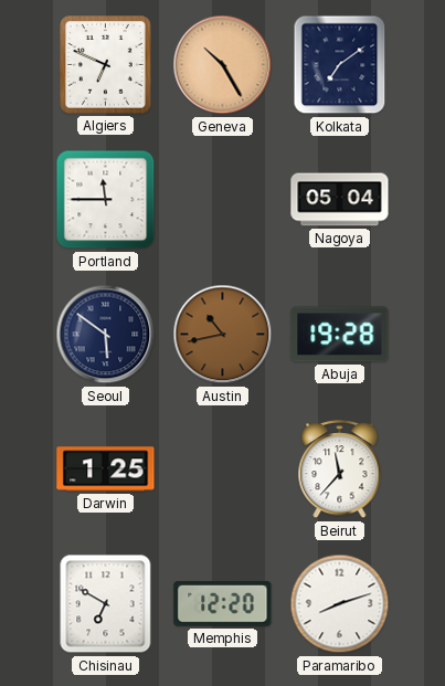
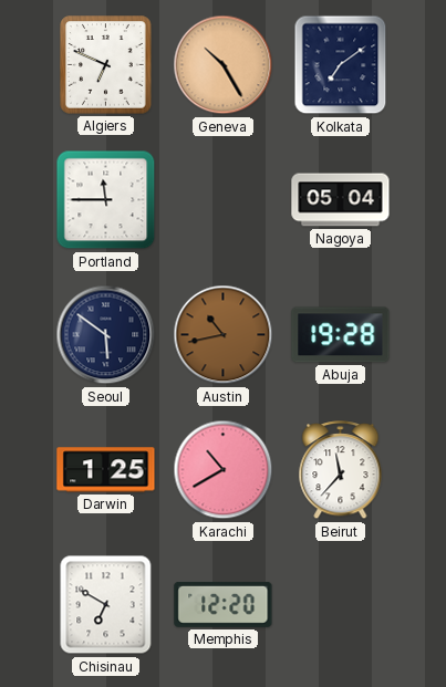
Karachi: none -> 10:40
Paramaribo: 8:12 -> none
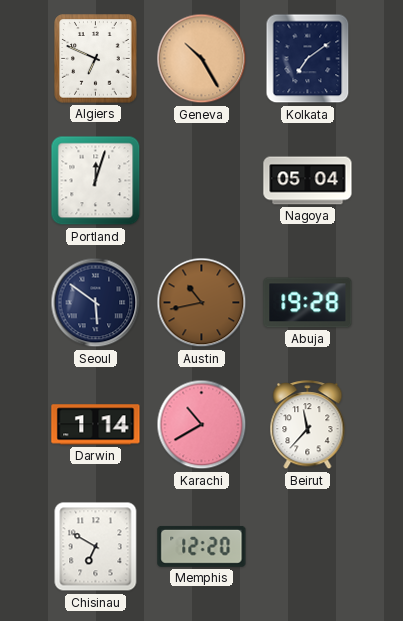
Portland: 11:45 -> 12:03
Darwin: 1:25 -> 1:14
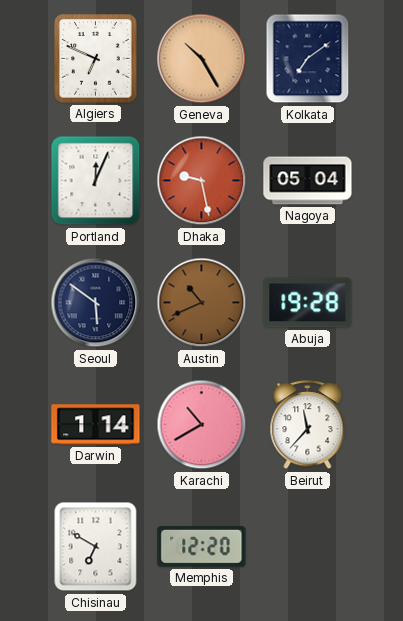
Portland: 12:03 -> 12:04
Dhaka: none -> 9:28
Austin: 10:43 -> 10:41
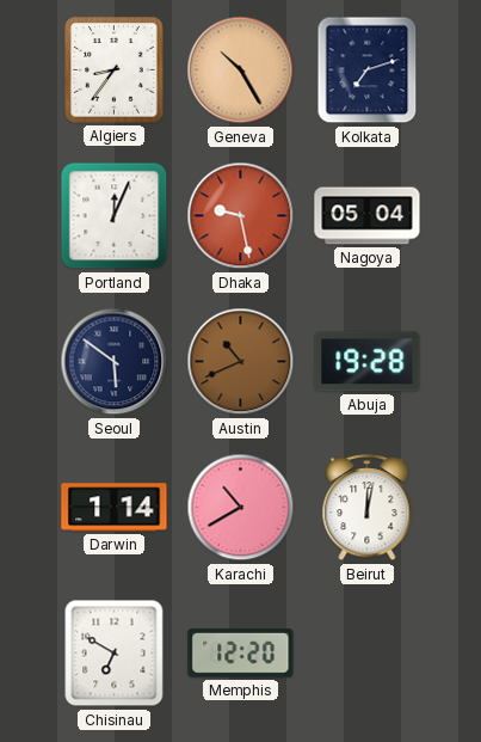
Algiers: 6:49 -> 8:36
Kolkata: 7:09 -> 7:12
Beirut: 11:37 -> 12:02
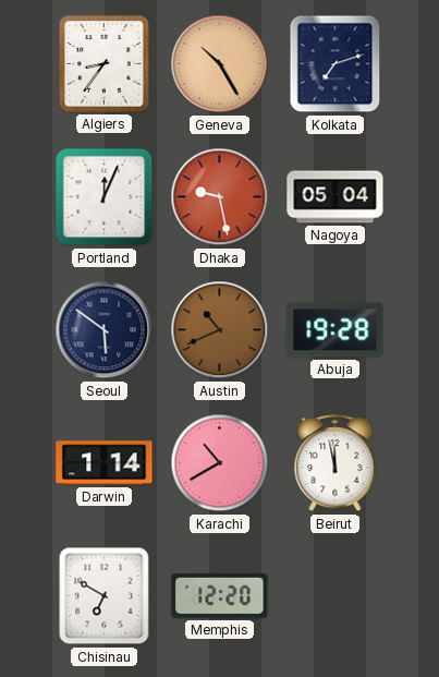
Beirut: 12:02 -> 11:58
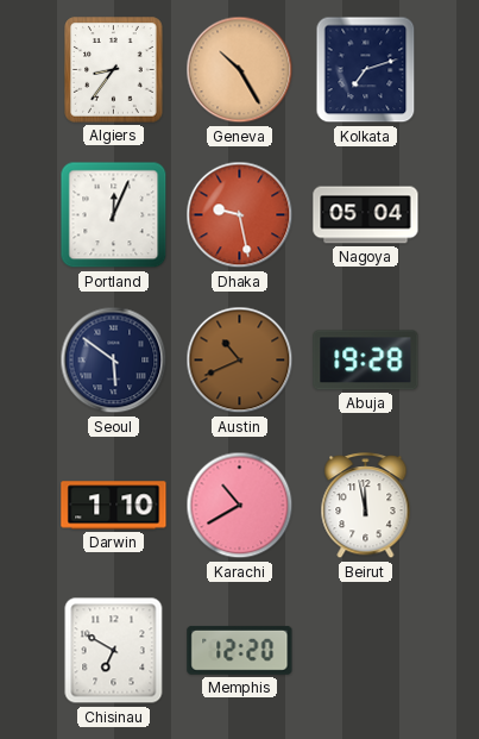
Darwin: 1:14 -> 1:10
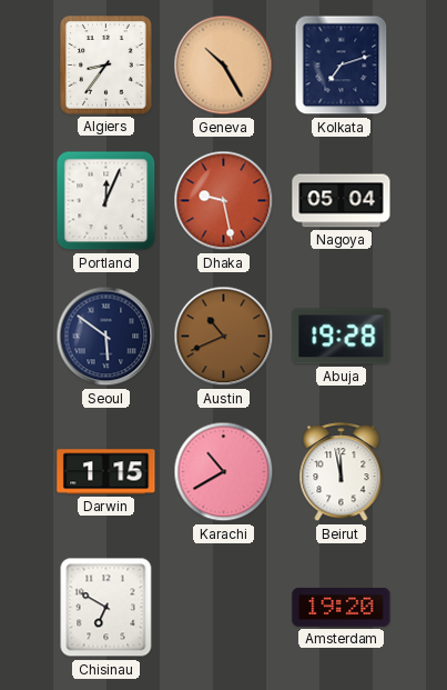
Darwin: 1:10 -> 1:15
Memphis: 12:20 -> none
Amsterdam: none -> 19:20
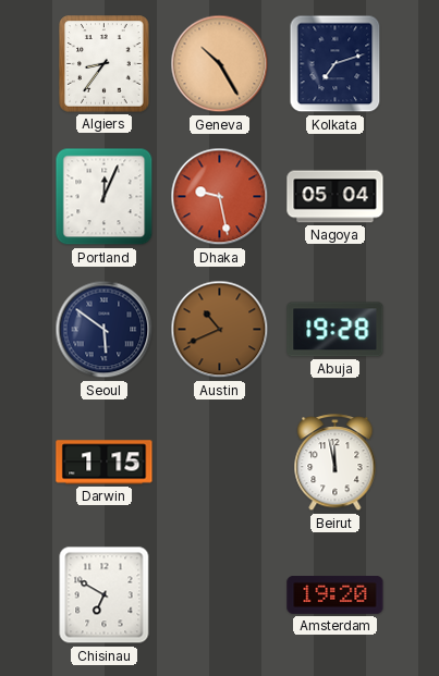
Karachi: 10:40 -> none
